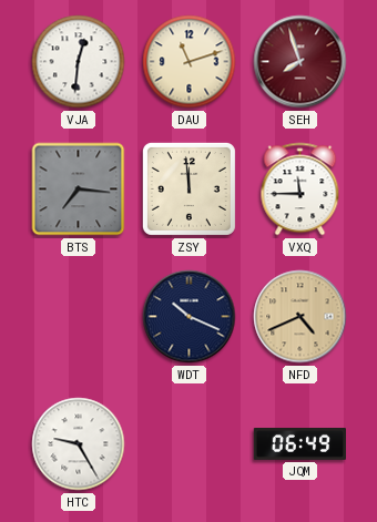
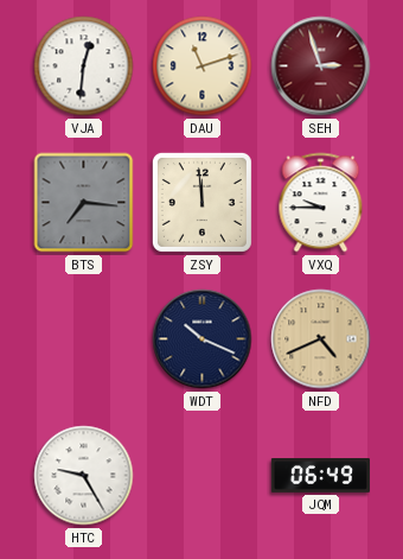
SEH: 7:57 -> 2:57
VXQ: 11:45 -> 9:45
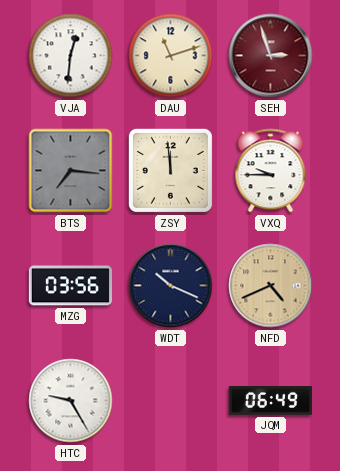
MZG: none -> 03:56
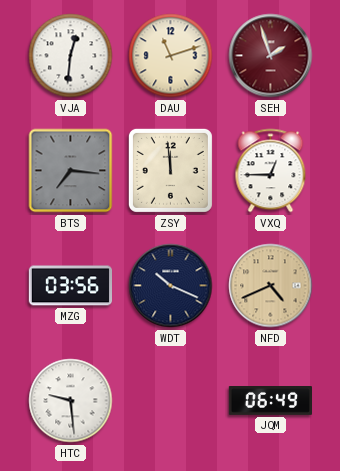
SEH: 2:57 -> 1:57
VXQ: 9:45 -> 12:45
HTC: 9:25 -> 9:29
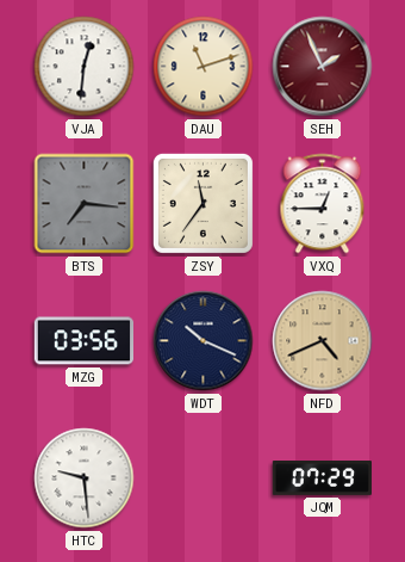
SEH: 1:57 -> 1:56
ZSY: 11:59 -> 11:36
JQM: 06:49 -> 07:29
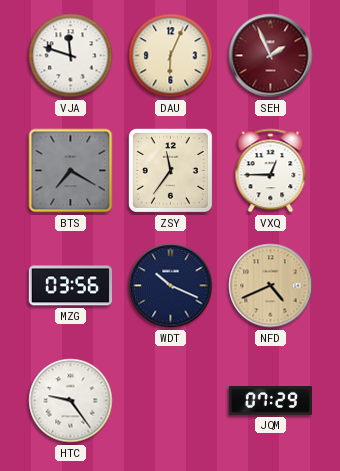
VJA: 12:31 -> 11:48
DAU: 11:12 -> 6:04
BTS: 7:16 -> 7:20
HTC: 9:29 -> 9:24
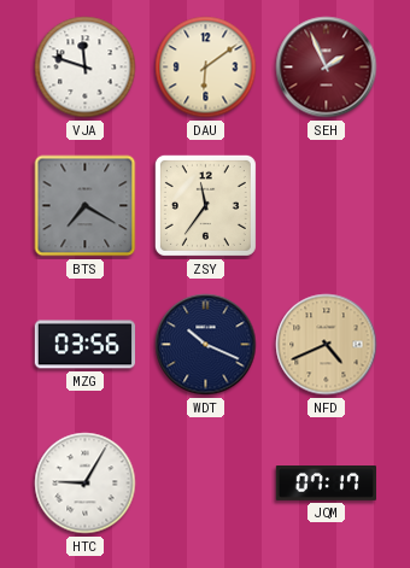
DAU: 6:04 -> 6:09
VXQ: 12:45 -> none
HTC: 9:24 -> 9:05
JQM: 07:29 -> 07:17
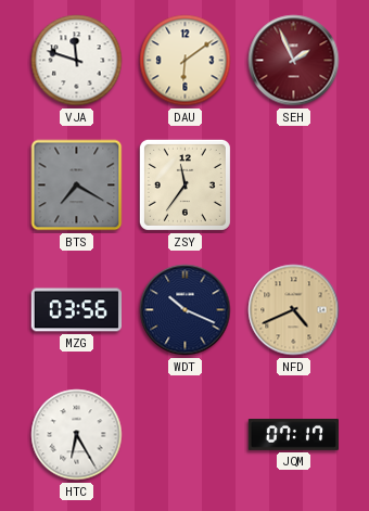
HTC: 9:05 -> 6:25
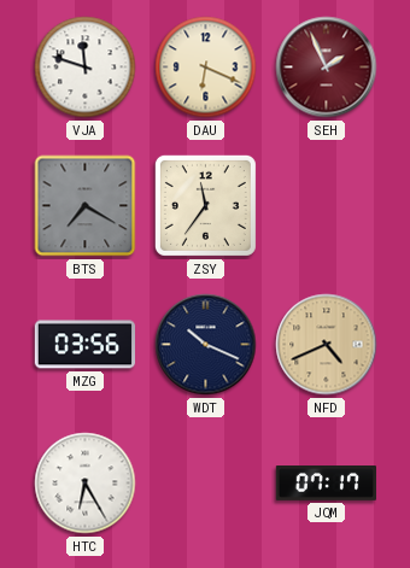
DAU: 6:09 -> 6:19
